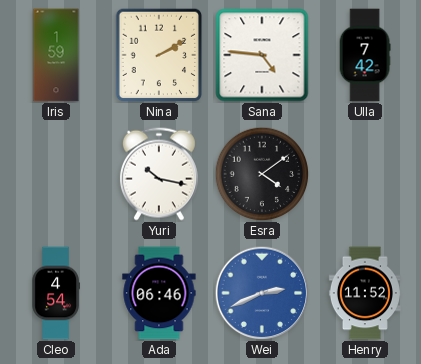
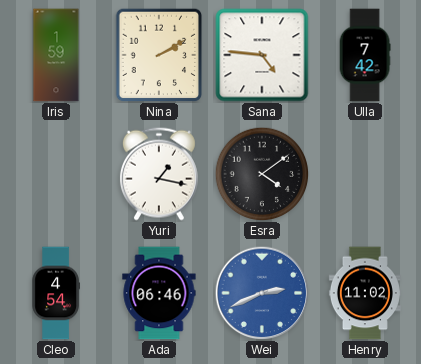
Yuri: 10:17 -> 1:17
Henry: 11:52 -> 11:02
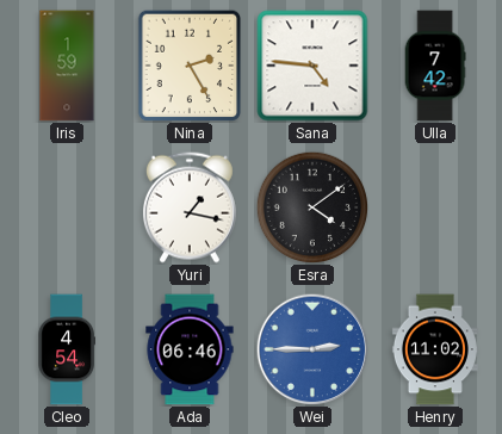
Nina: 2:10 -> 2:25
Wei: 2:41 -> 2:45
